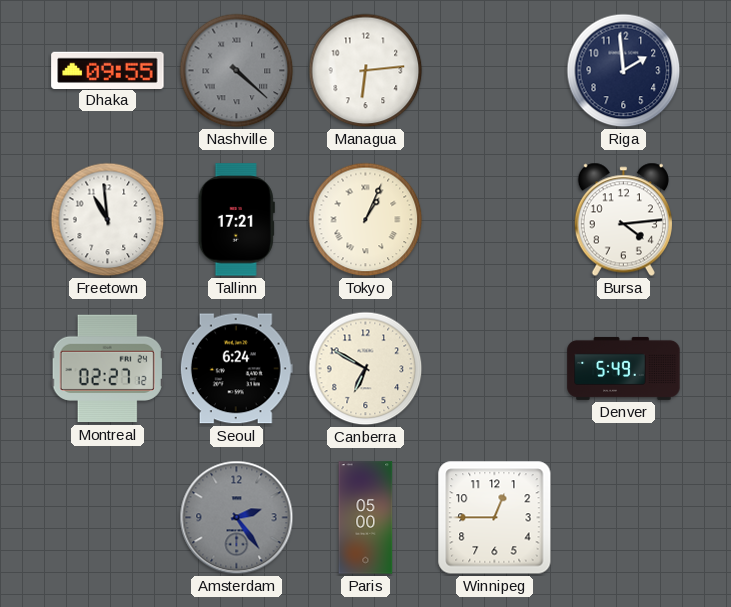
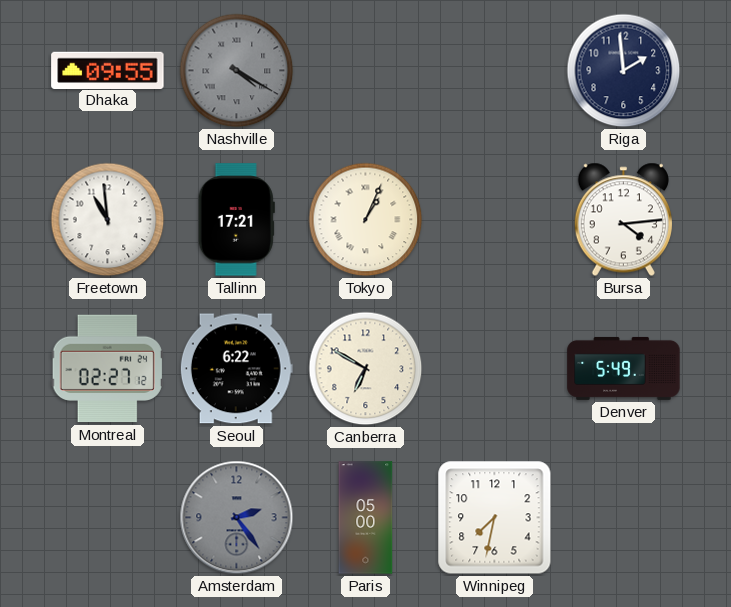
Nashville: 4:22 -> 4:20
Managua: 6:14 -> none
Seoul: 6:24 -> 6:22
Winnipeg: 12:45 -> 7:32
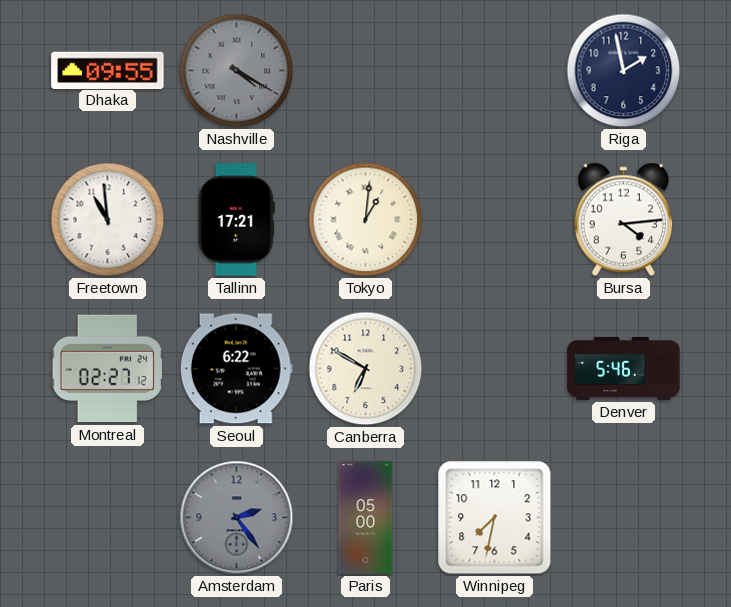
Riga: 1:59 -> 1:58
Tokyo: 1:04 -> 1:01
Denver: 5:49 -> 5:46
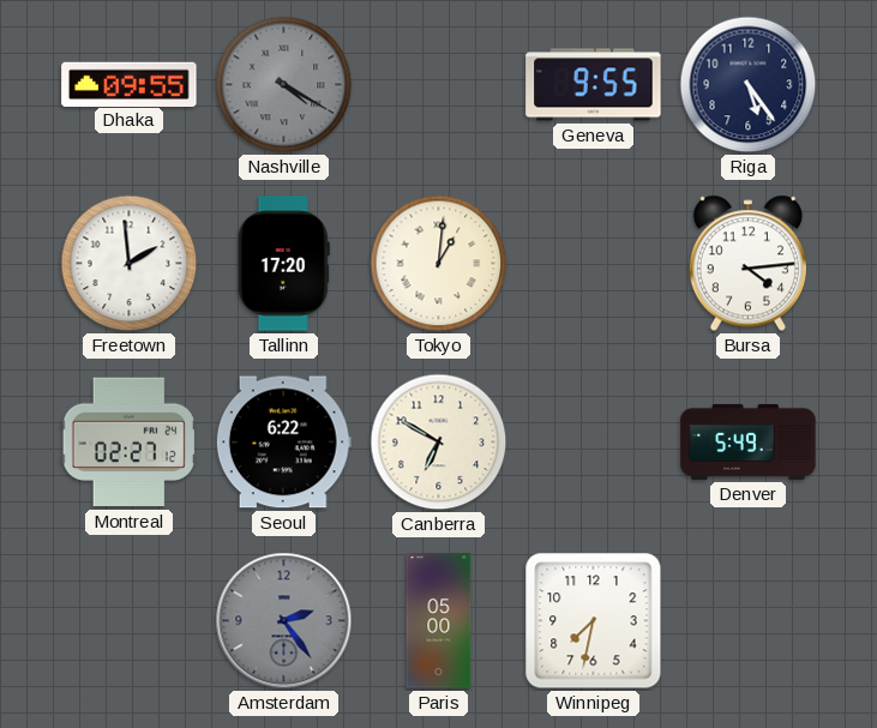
Geneva: none -> 9:55
Riga: 1:58 -> 5:24
Freetown: 10:59 -> 1:59
Tallinn: 17:21 -> 17:20
Denver: 5:46 -> 5:49
